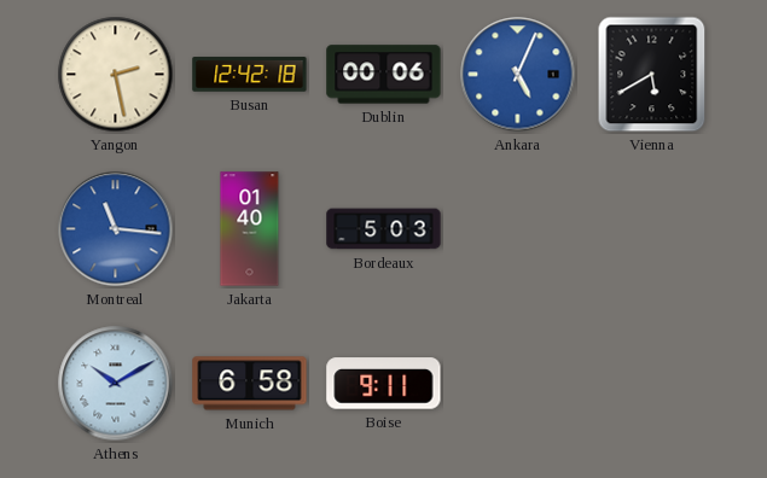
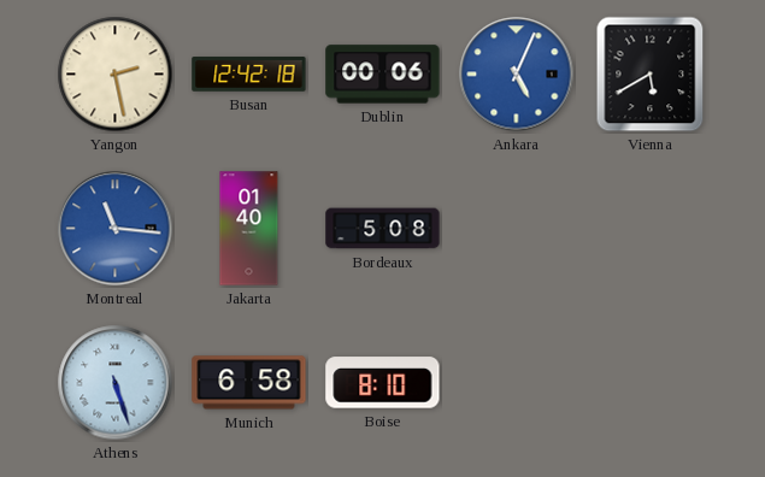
Bordeaux: 5:03 -> 5:08
Athens: 10:10 -> 5:27
Boise: 9:11 -> 8:10
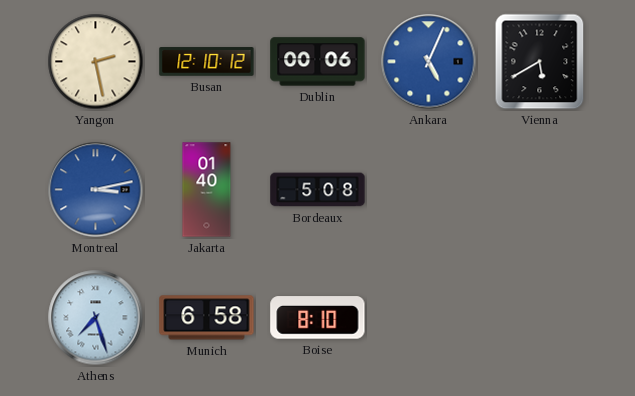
Busan: 12:42 -> 12:10
Montreal: 11:16 -> 3:13
Athens: 5:27 -> 7:27
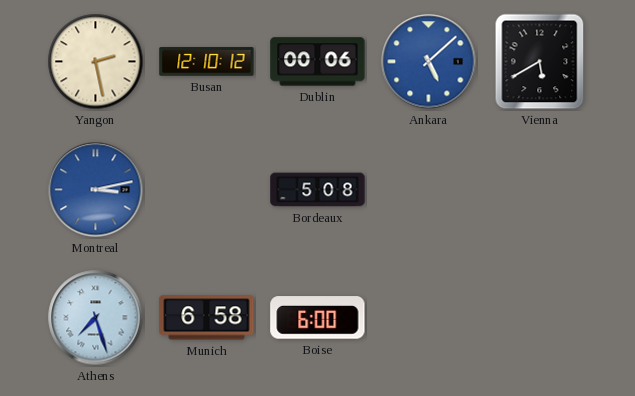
Ankara: 5:04 -> 5:08
Jakarta: 01:40 -> none
Boise: 8:10 -> 6:00
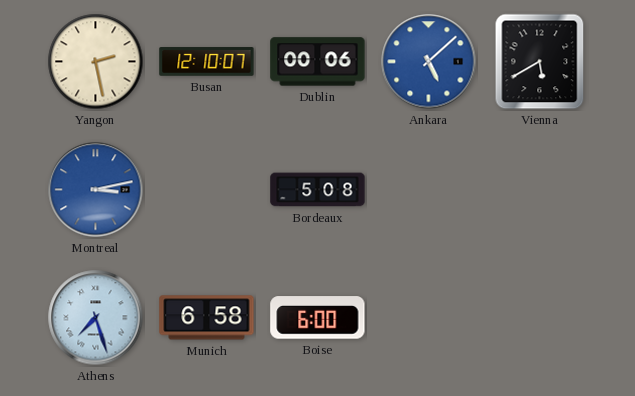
Busan: 12:10:12 -> 12:10:07
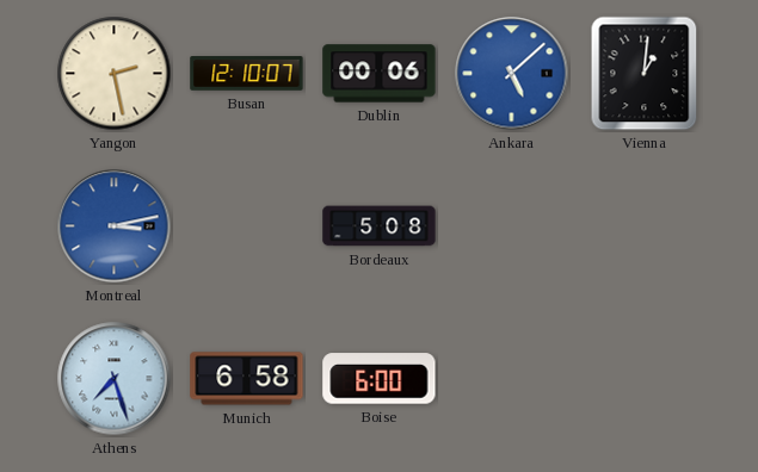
Vienna: 5:40 -> 1:01
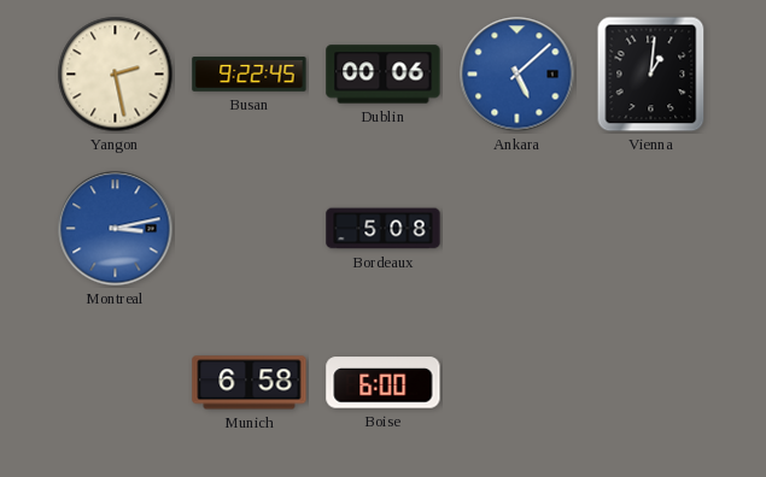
Busan: 12:10 -> 9:22
Athens: 7:27 -> none
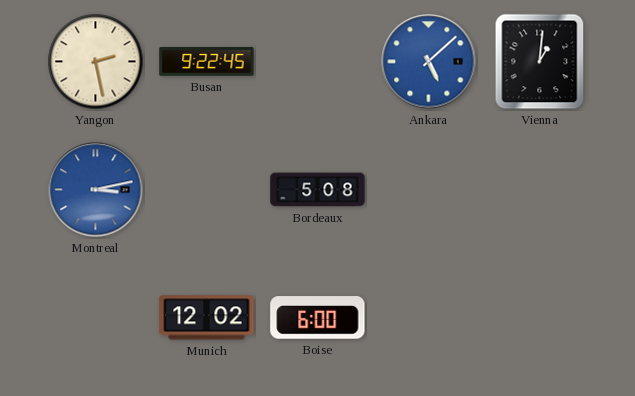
Dublin: 00:06 -> none
Munich: 6:58 -> 12:02
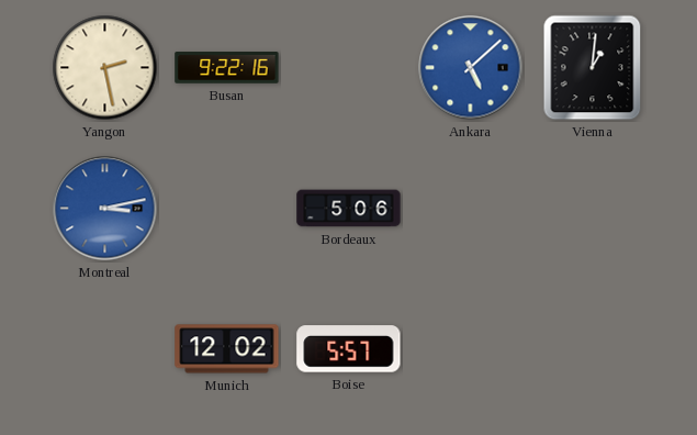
Busan: 9:22:45 -> 9:22:16
Bordeaux: 5:08 -> 5:06
Boise: 6:00 -> 5:57
